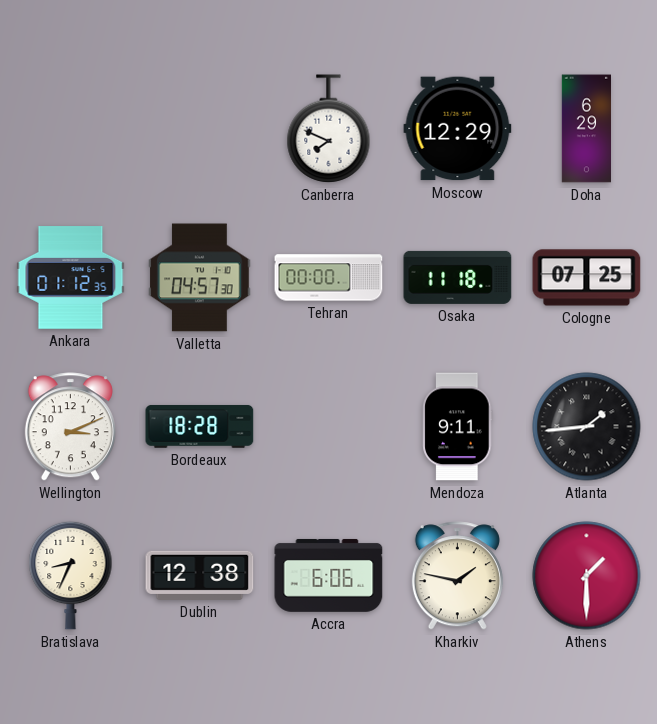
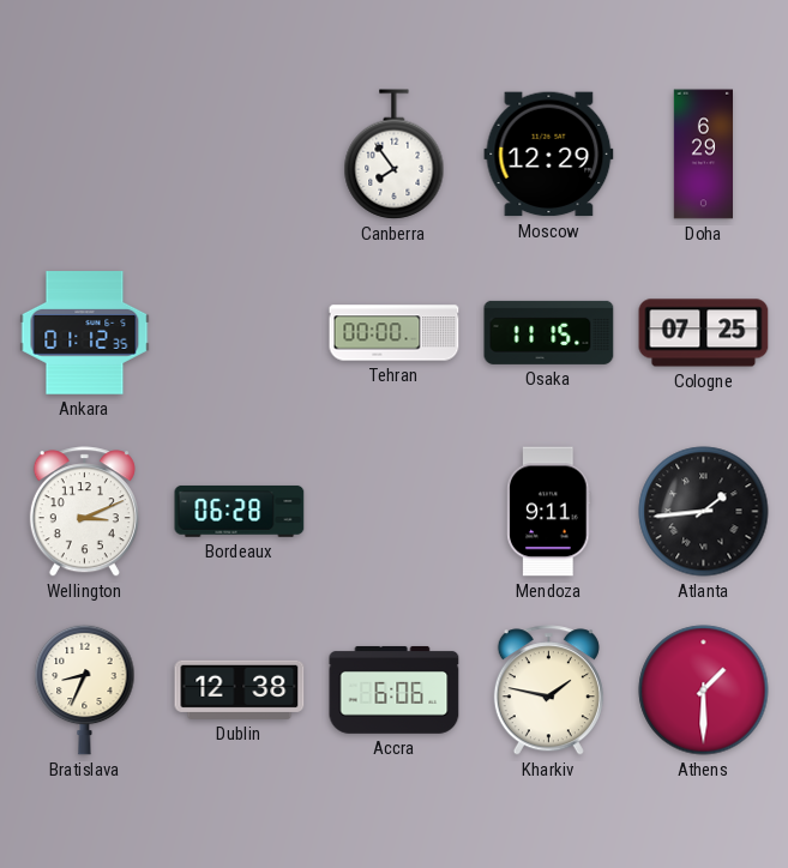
Canberra: 7:49 -> 7:54
Valletta: 04:57 -> none
Osaka: 11:18 -> 11:15
Bordeaux: 18:28 -> 06:28
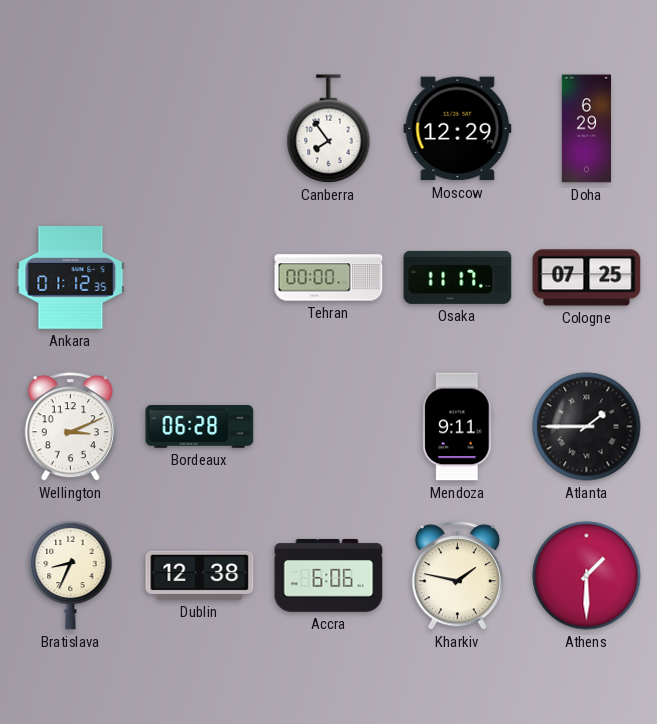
Osaka: 11:15 -> 11:17
Atlanta: 1:44 -> 1:45
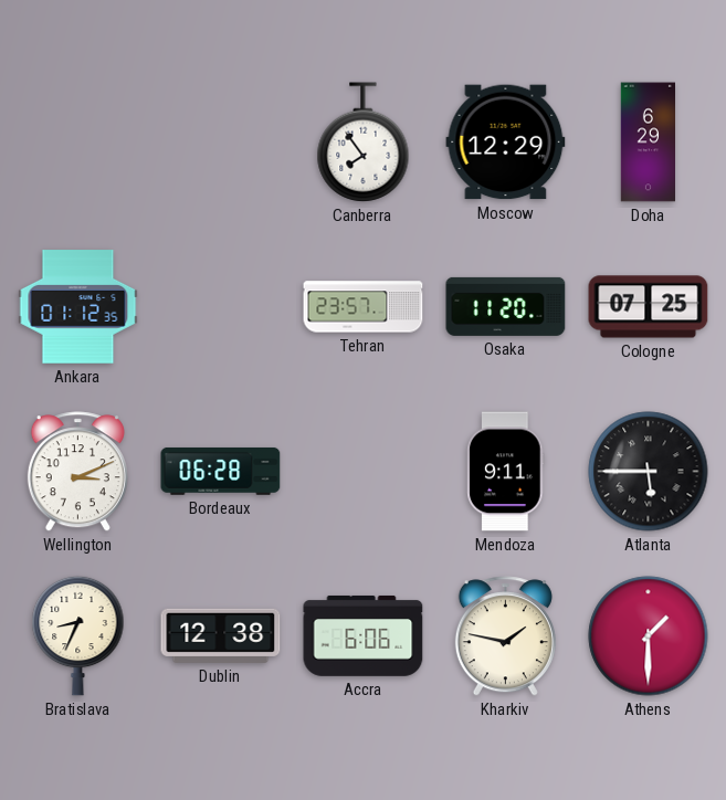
Tehran: 00:00 -> 23:57
Osaka: 11:17 -> 11:20
Atlanta: 1:45 -> 5:45
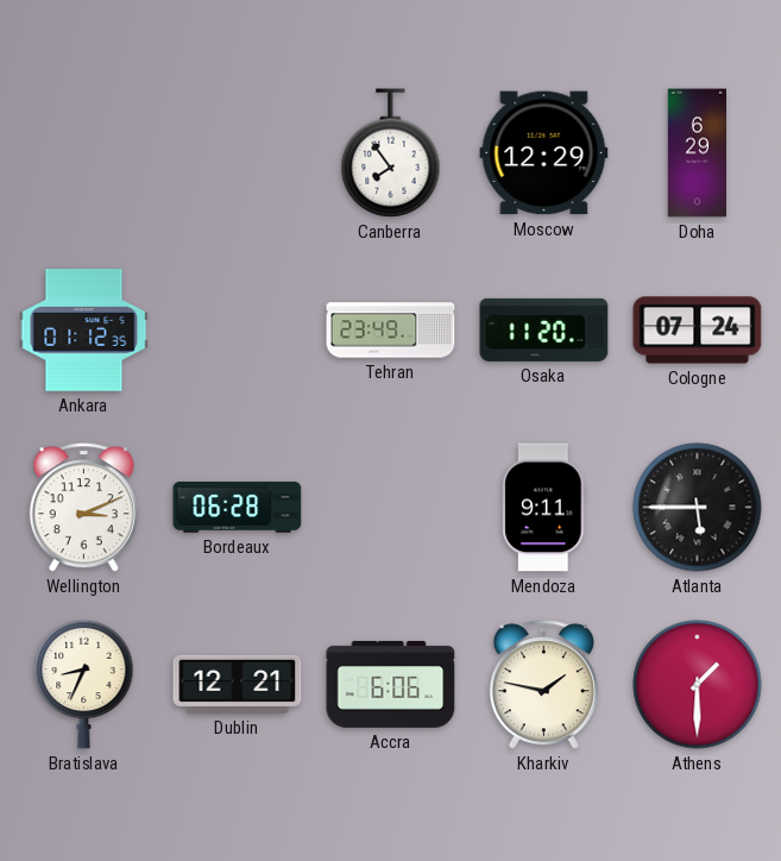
Tehran: 23:57 -> 23:49
Cologne: 07:25 -> 07:24
Dublin: 12:38 -> 12:21
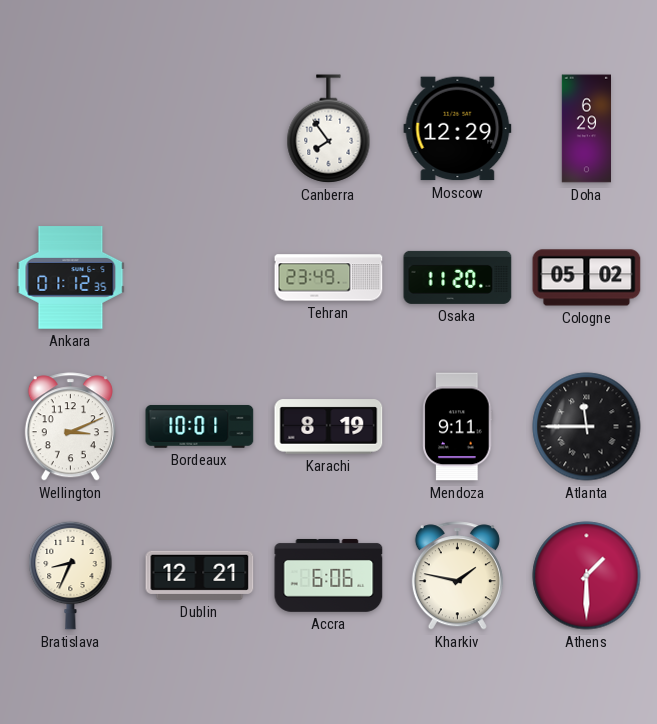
Cologne: 07:24 -> 05:02
Bordeaux: 06:28 -> 10:01
Karachi: none -> 8:19
Atlanta: 5:45 -> 11:45
